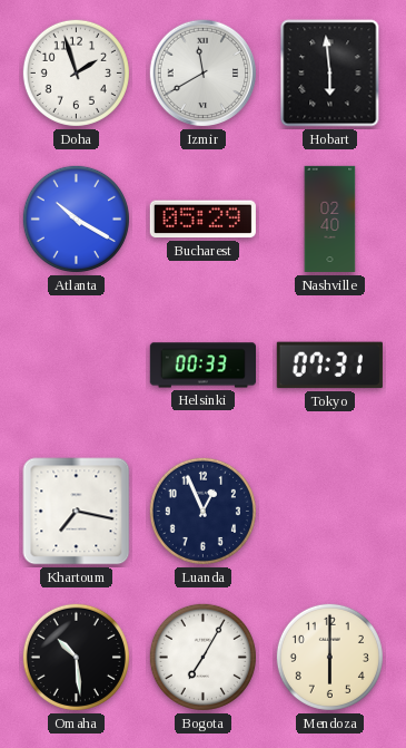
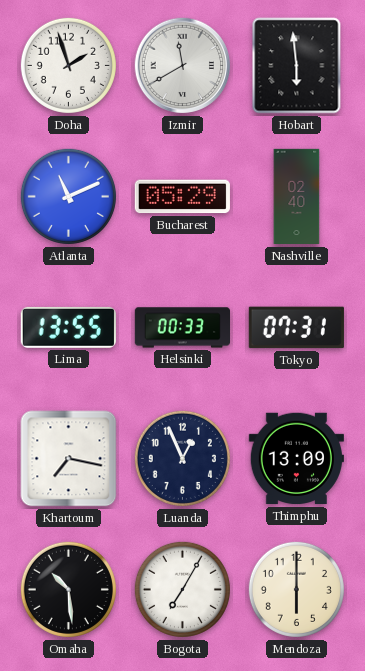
Atlanta: 10:20 -> 11:11
Lima: none -> 13:55
Thimphu: none -> 13:09
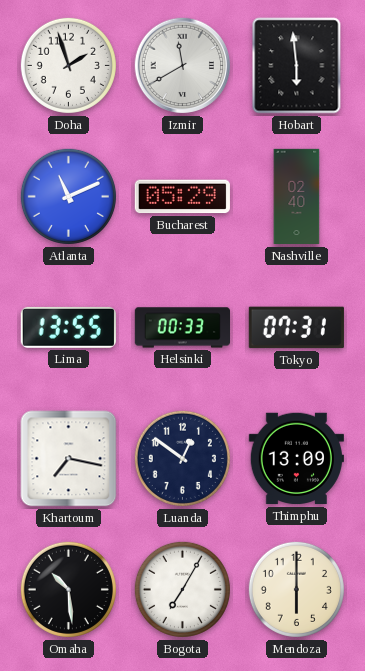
Luanda: 12:56 -> 12:51
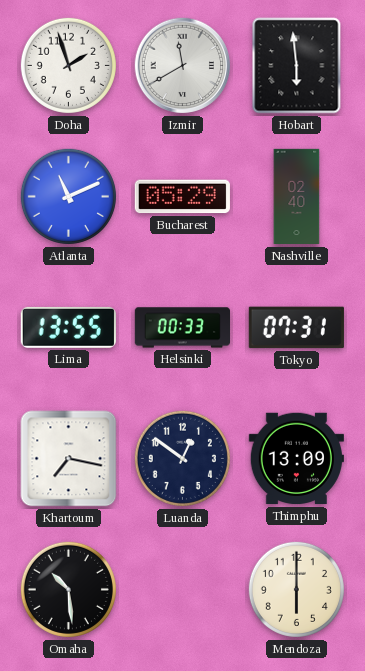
Bogota: 7:05 -> none
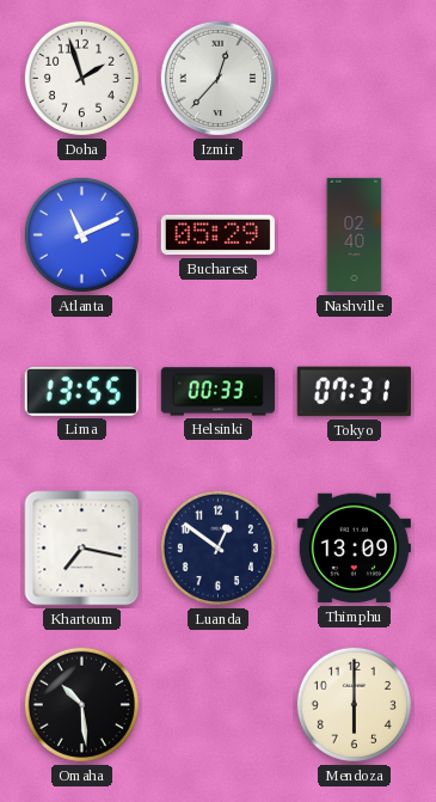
Izmir: 11:40 -> 12:37
Hobart: 5:59 -> none
